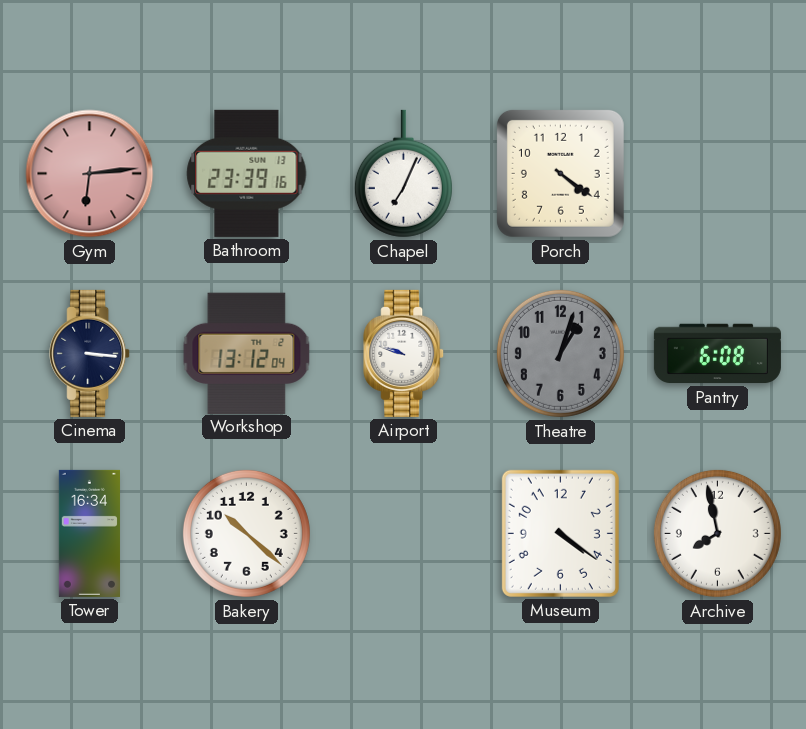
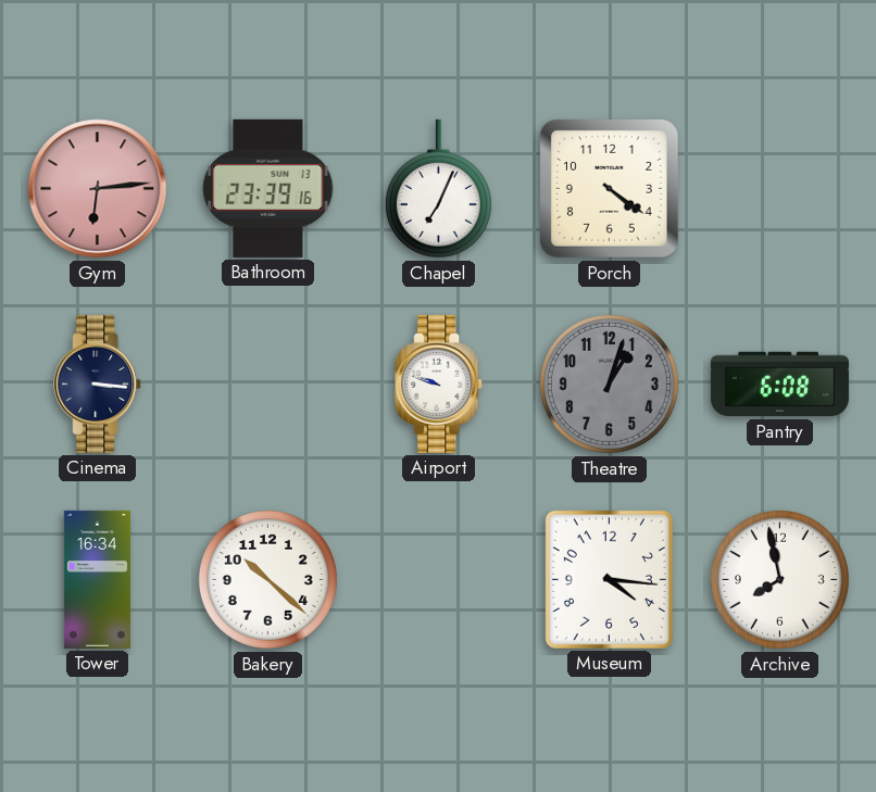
Workshop: 13:12 -> none
Museum: 4:21 -> 4:16
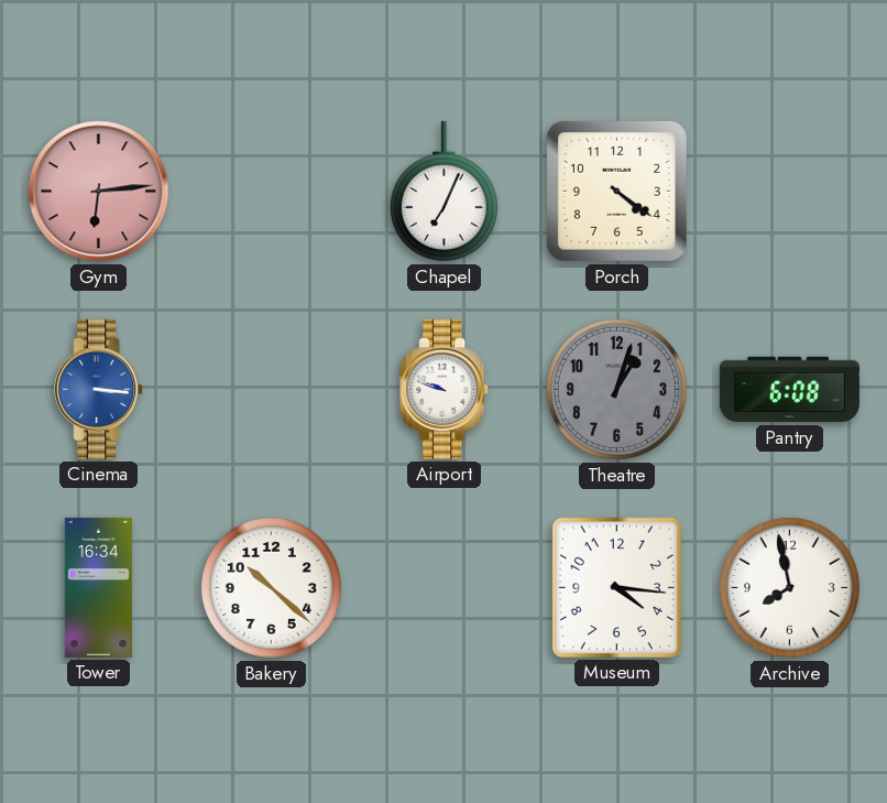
Bathroom: 23:39 -> none
Cinema dial: navy -> blue
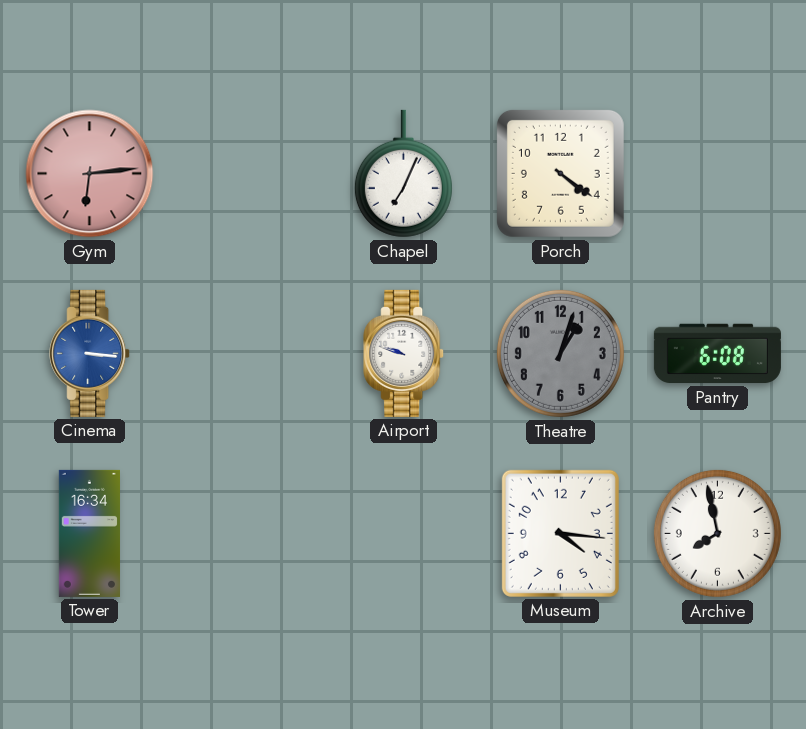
Bakery: 10:22 -> none
